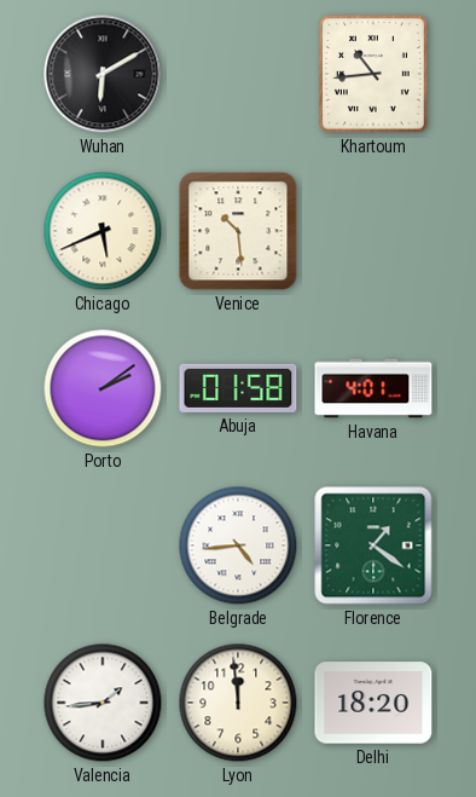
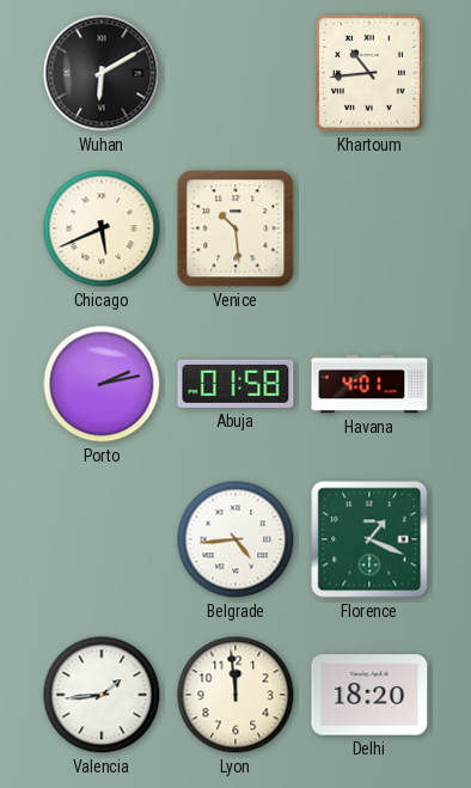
Porto: 2:09 -> 2:13
Florence: 1:21 -> 1:19
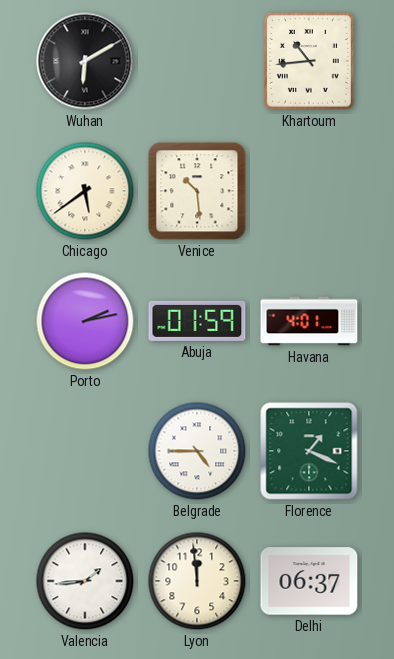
Chicago: 5:41 -> 5:39
Abuja: 01:58 -> 01:59
Belgrade: 4:44 -> 4:45
Delhi: 18:20 -> 06:37
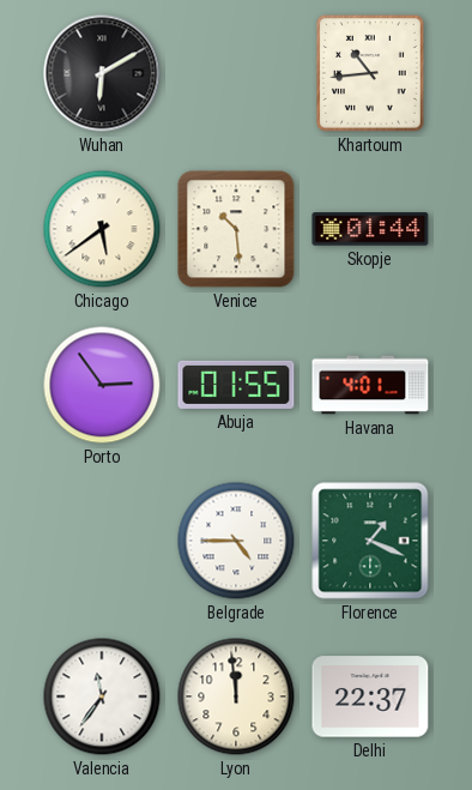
Skopje: none -> 01:44
Porto: 2:13 -> 2:54
Abuja: 01:59 -> 01:55
Valencia: 1:44 -> 11:36
Delhi: 06:37 -> 22:37
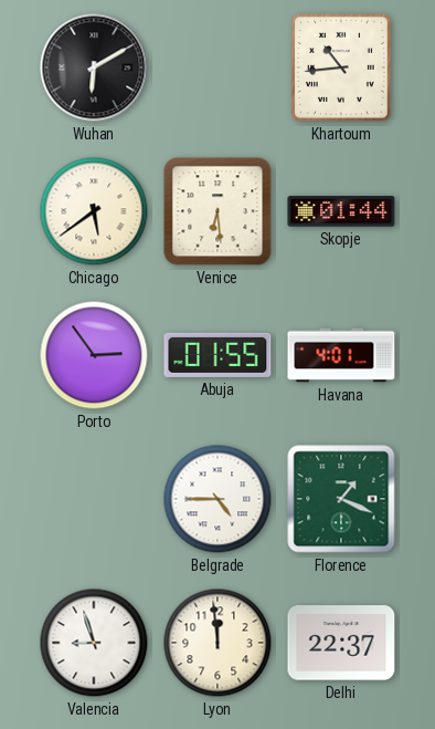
Venice: 10:29 -> 6:29
Valencia: 11:36 -> 8:57
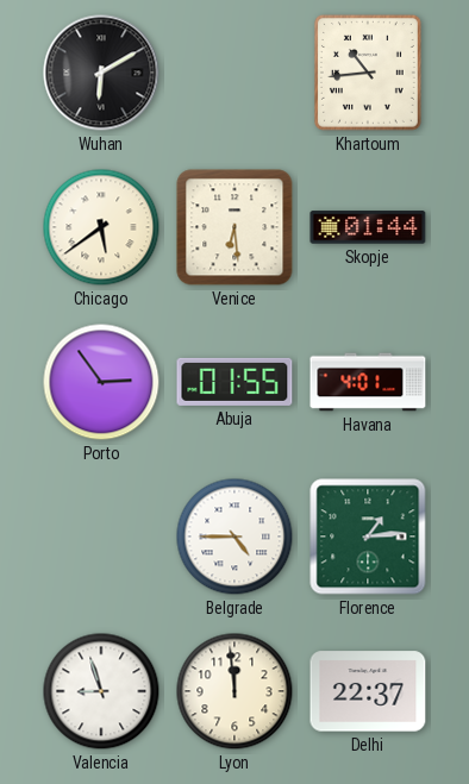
Florence: 1:19 -> 1:14
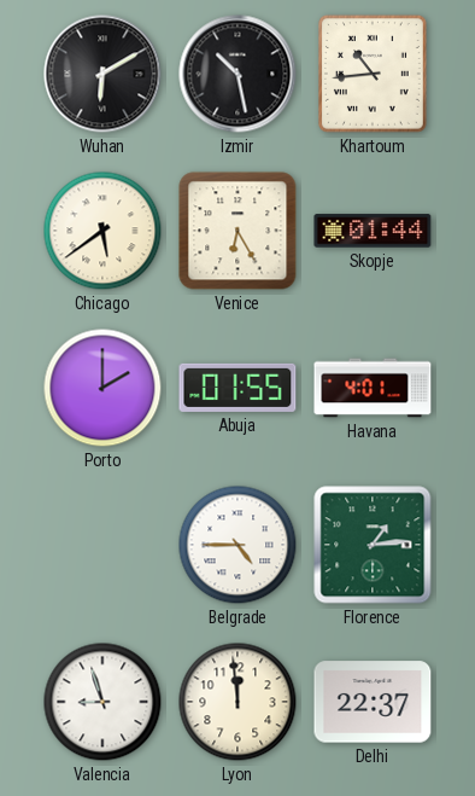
Izmir: none -> 10:28
Venice: 6:29 -> 6:25
Porto: 2:54 -> 2:00
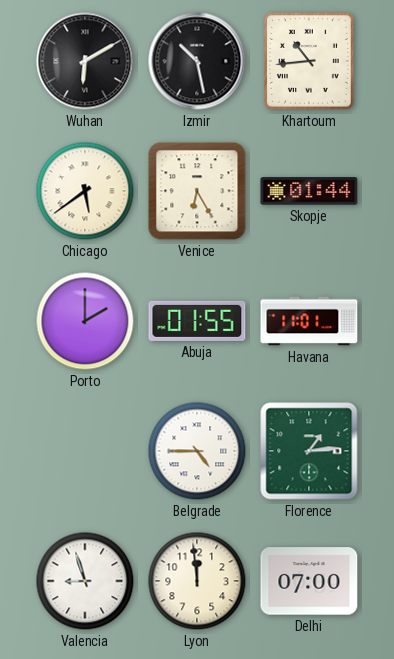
Havana: 4:01 -> 11:01
Delhi: 22:37 -> 07:00
